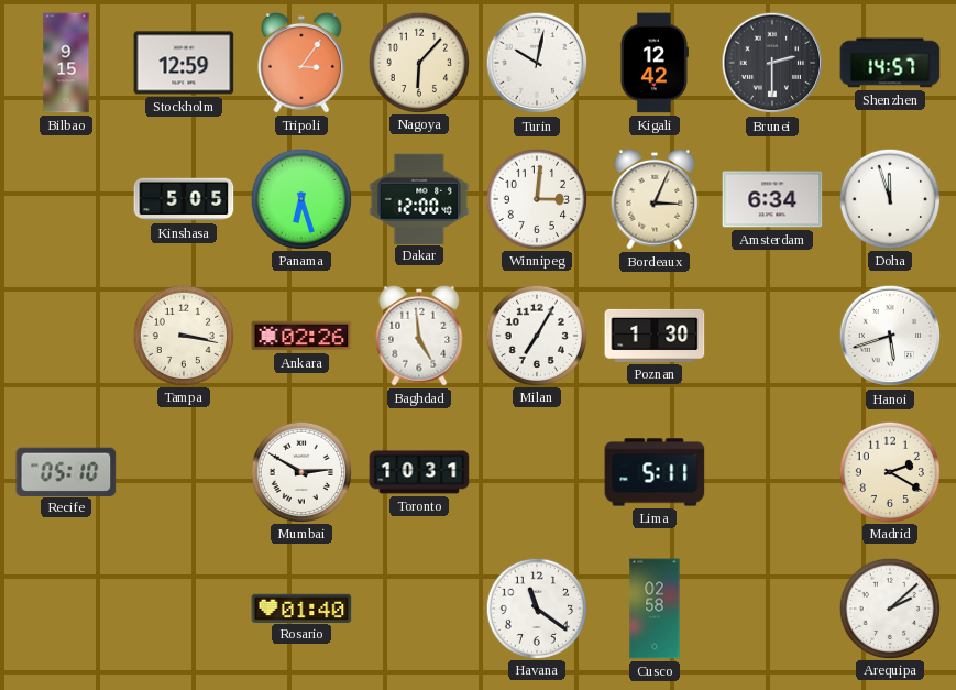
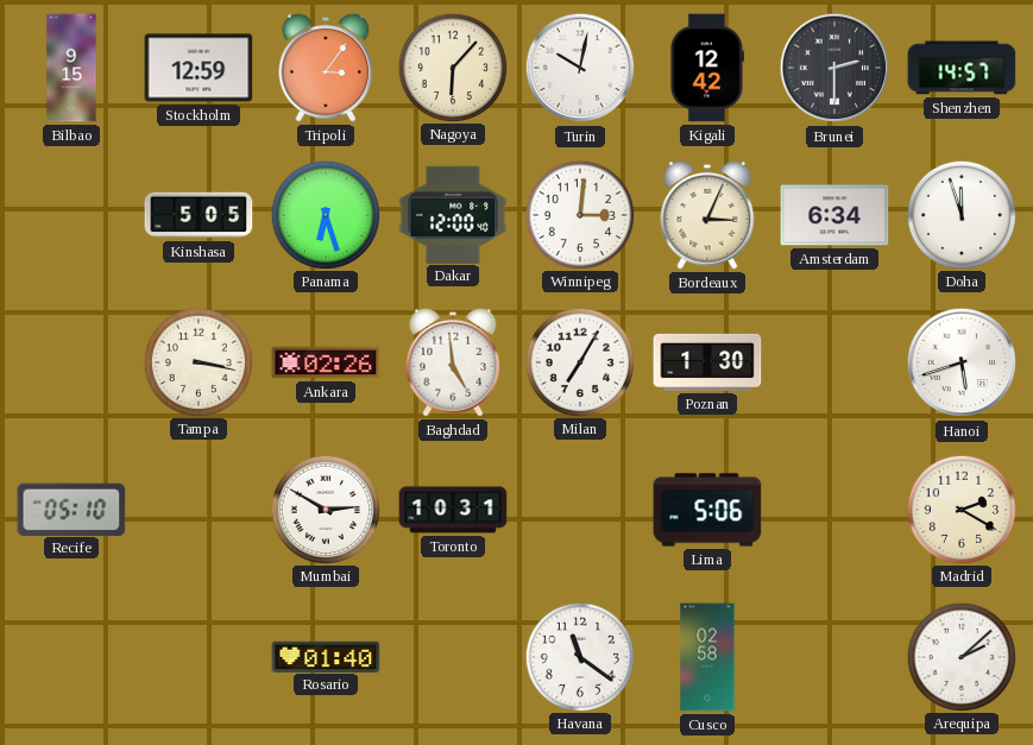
Lima: 5:11 -> 5:06
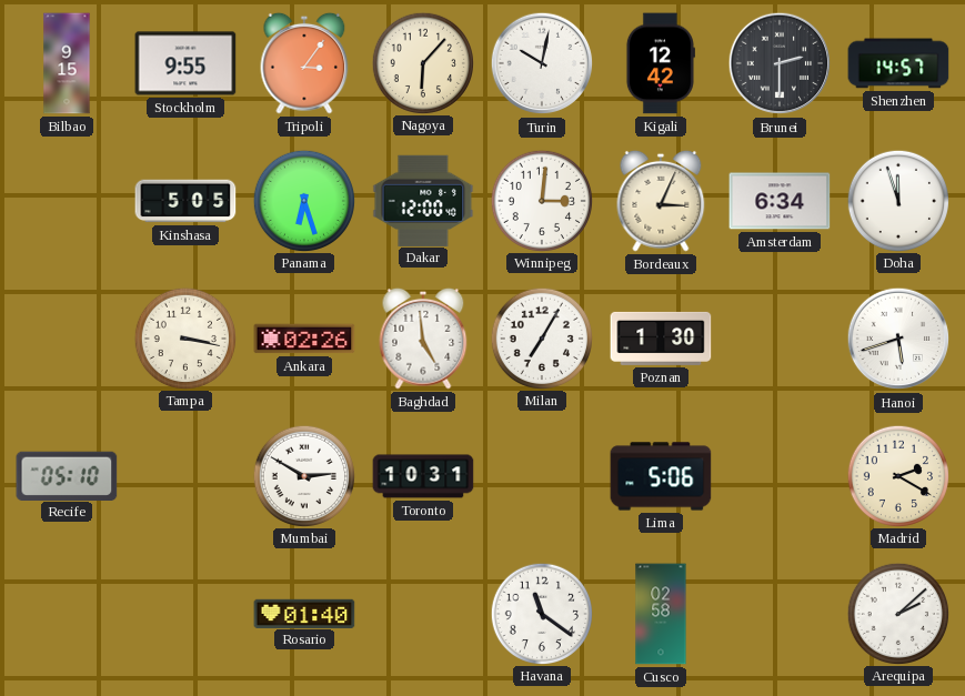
Stockholm: 12:59 -> 9:55
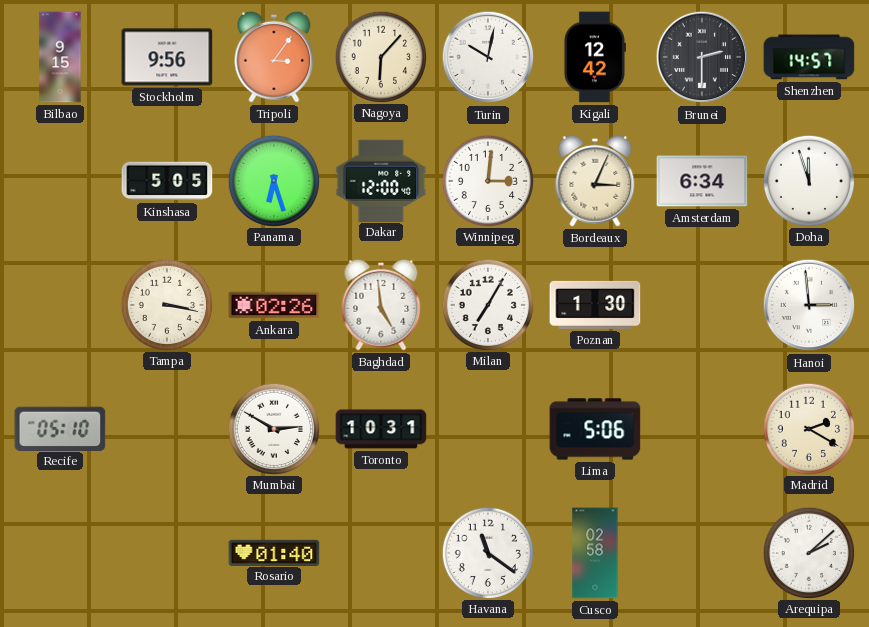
Stockholm: 9:55 -> 9:56
Hanoi: 5:42 -> 2:59
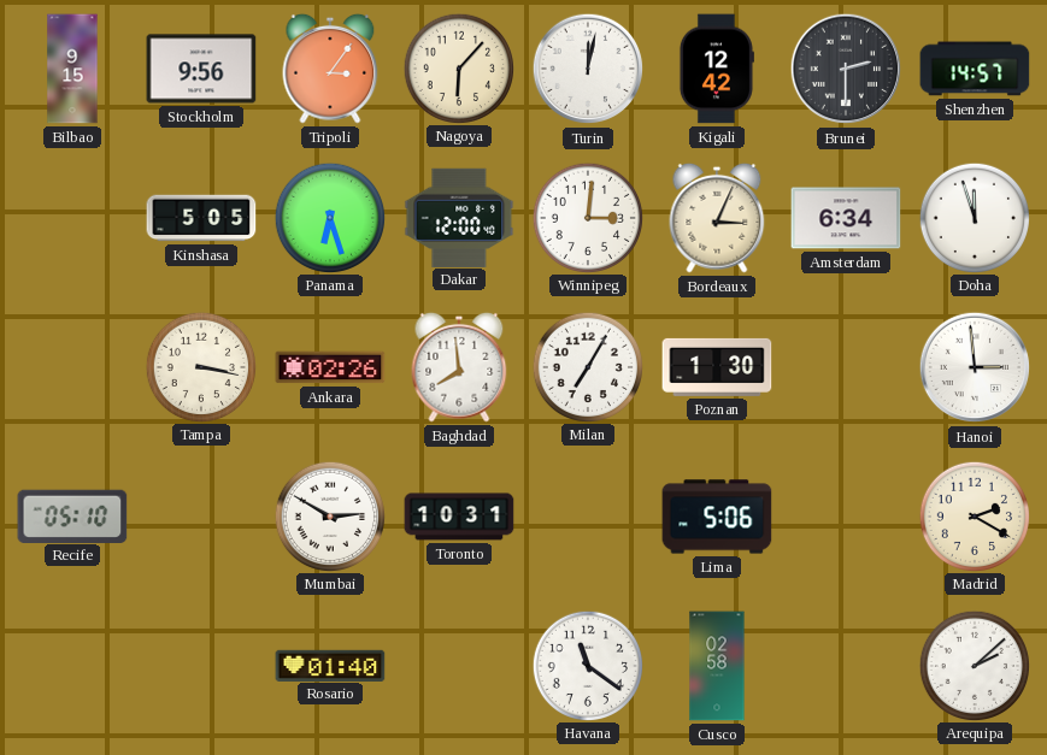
Turin: 10:02 -> 12:02
Baghdad: 4:59 -> 7:59
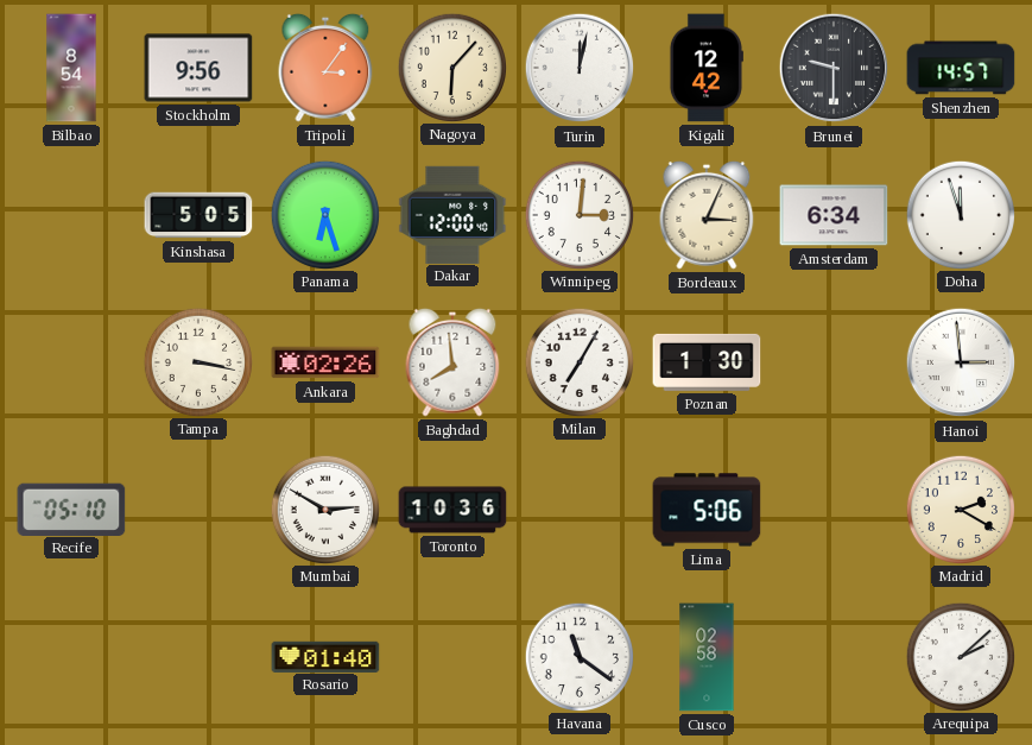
Bilbao: 9:15 -> 8:54
Brunei: 2:30 -> 9:30
Toronto: 10:31 -> 10:36
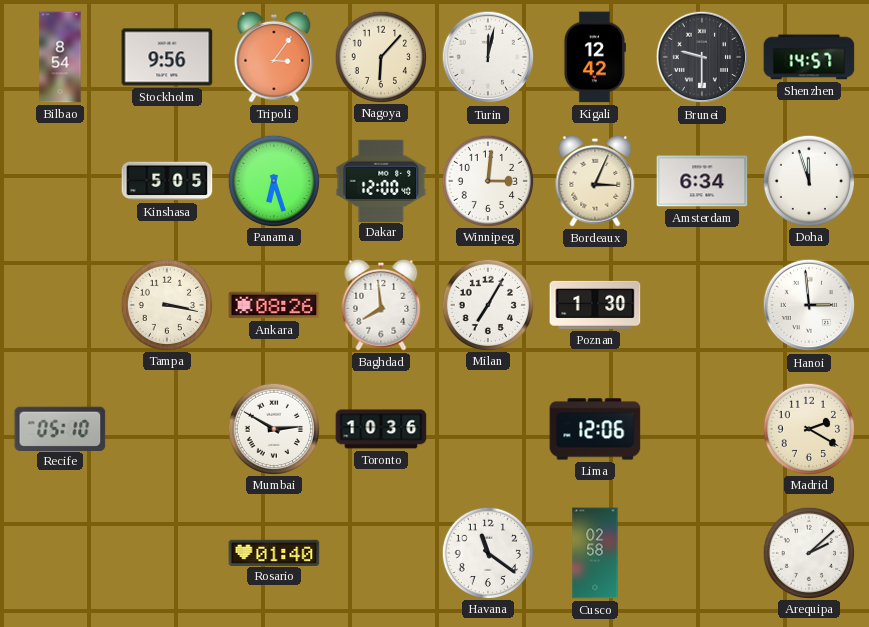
Ankara: 02:26 -> 08:26
Lima: 5:06 -> 12:06
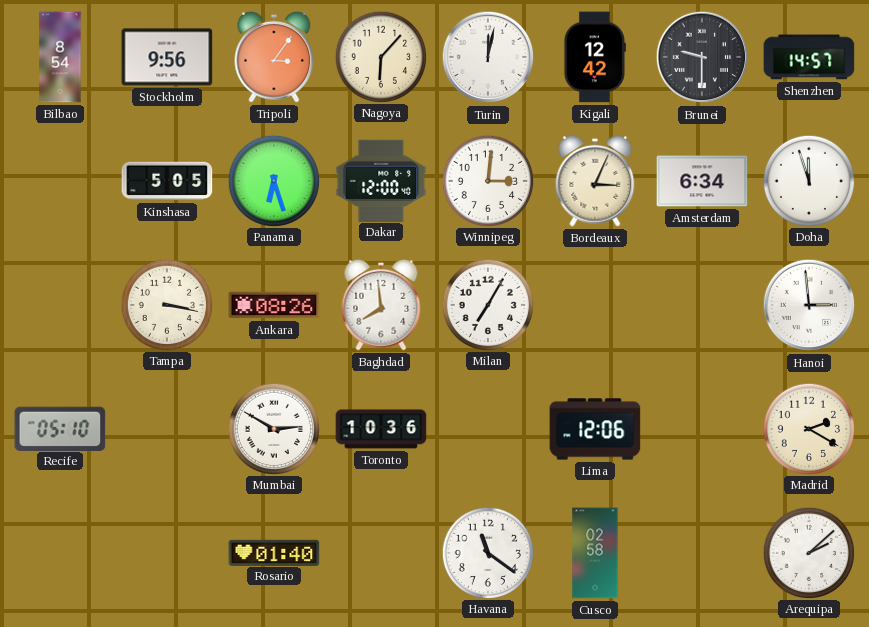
Poznan: 1:30 -> none
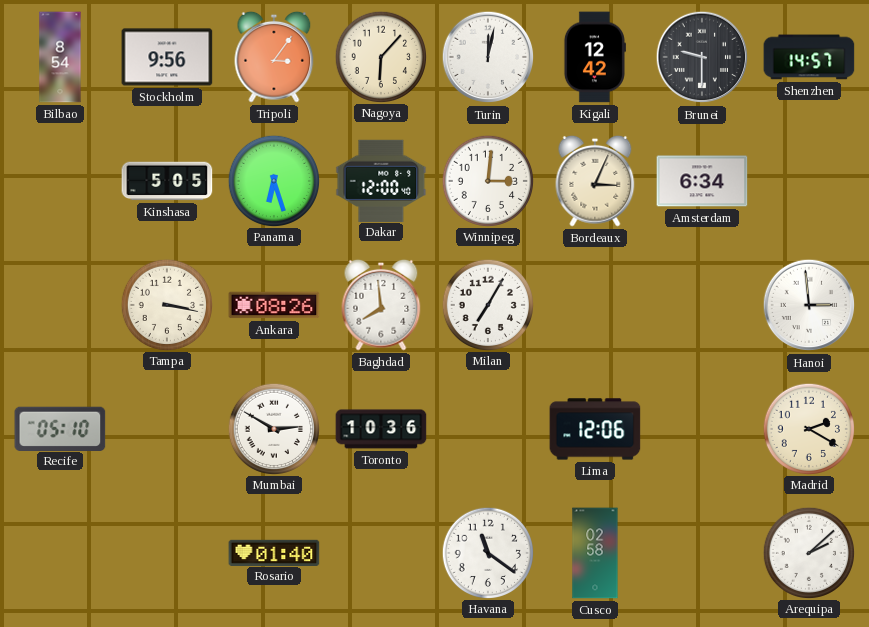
Doha: 11:57 -> none
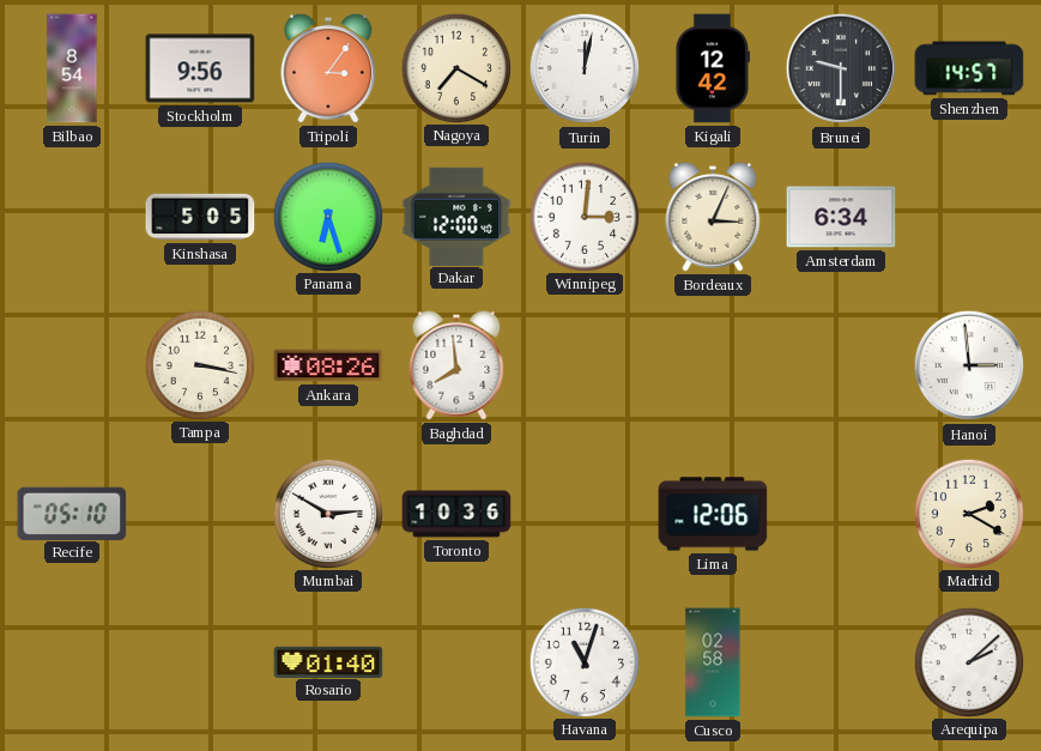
Nagoya: 6:07 -> 7:20
Milan: 7:05 -> none
Havana: 11:21 -> 11:03
